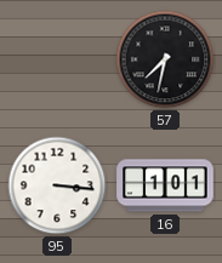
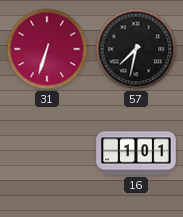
31: none -> 6:33
95: 3:16 -> none
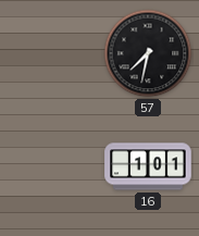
31: 6:33 -> none
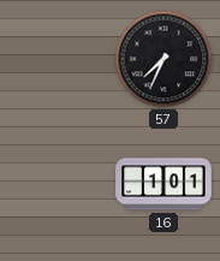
57: 7:32 -> 7:34
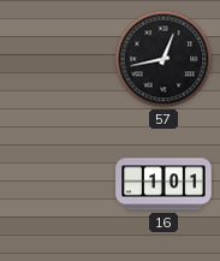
57: 7:34 -> 12:43
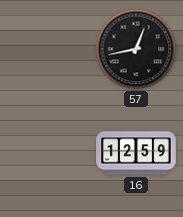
16: 1:01 -> 12:59
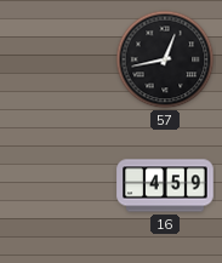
16: 12:59 -> 4:59
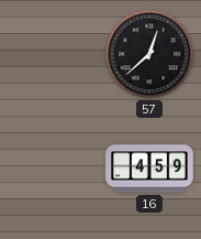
57: 12:43 -> 12:38
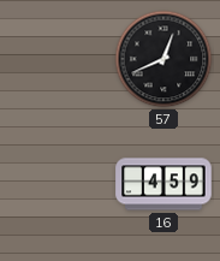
57: 12:38 -> 12:41
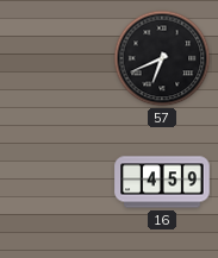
57: 12:41 -> 6:41
